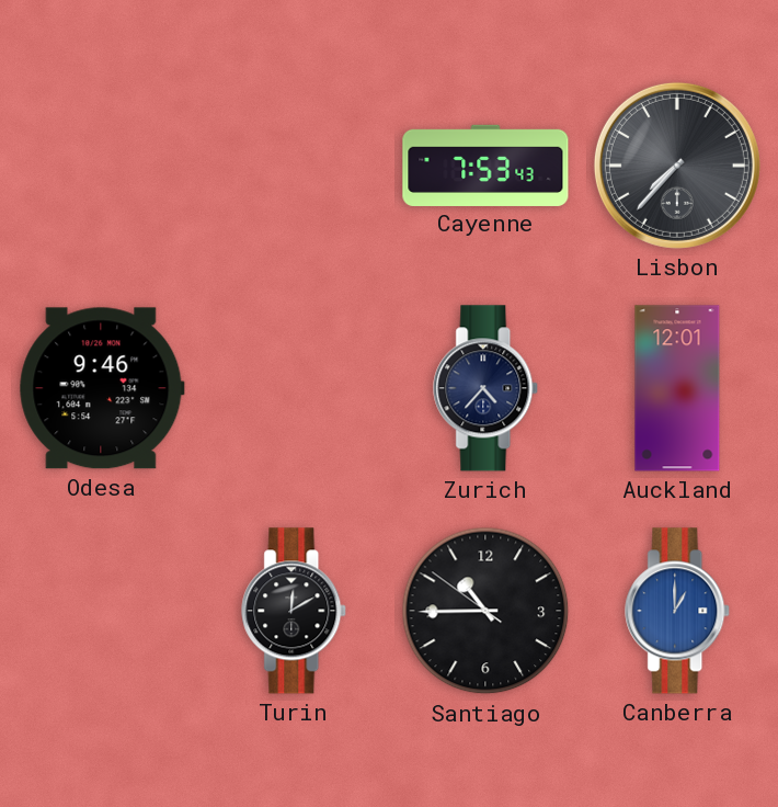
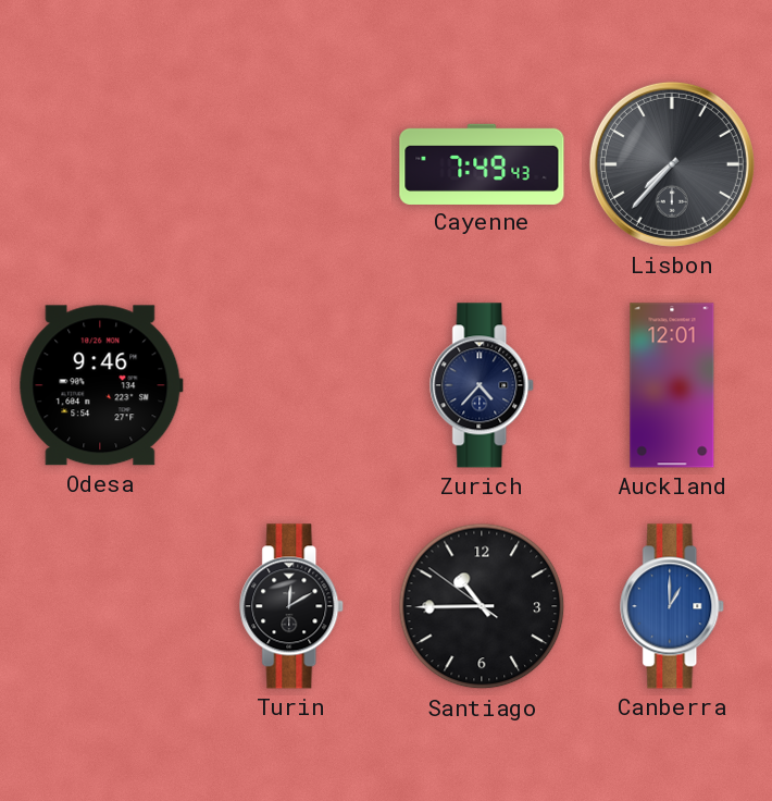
Cayenne: 7:53 -> 7:49
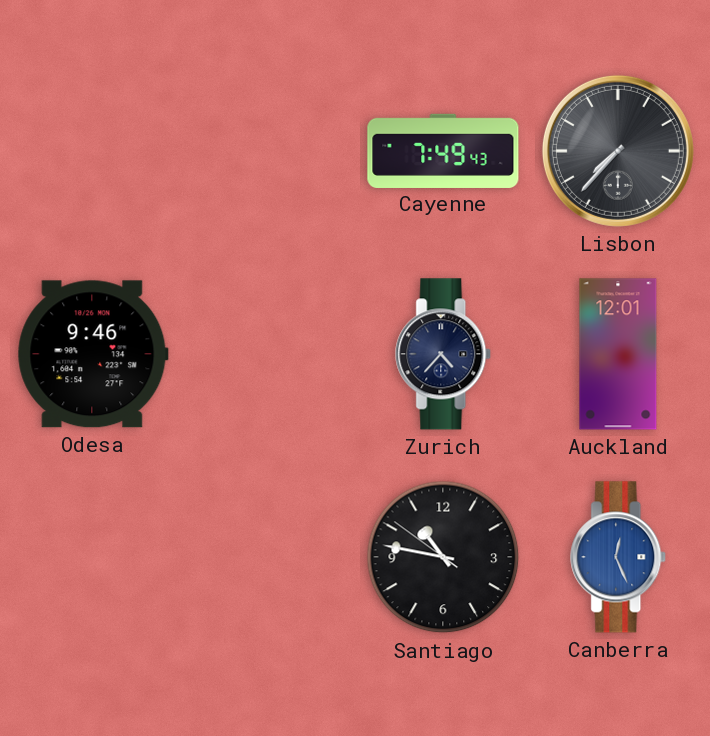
Turin: 12:10 -> none
Santiago: 10:44 -> 10:46
Canberra: 1:00 -> 12:26
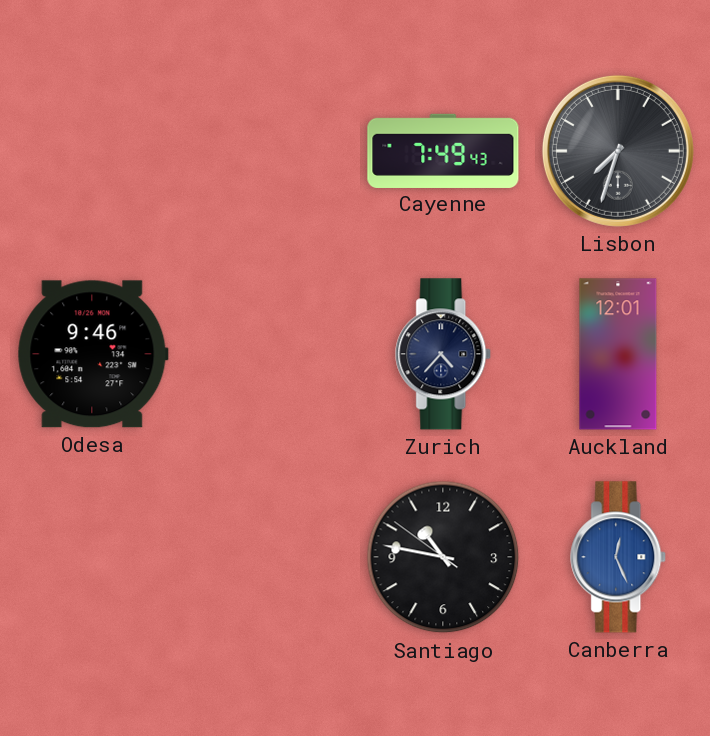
Lisbon: 7:37 -> 7:33
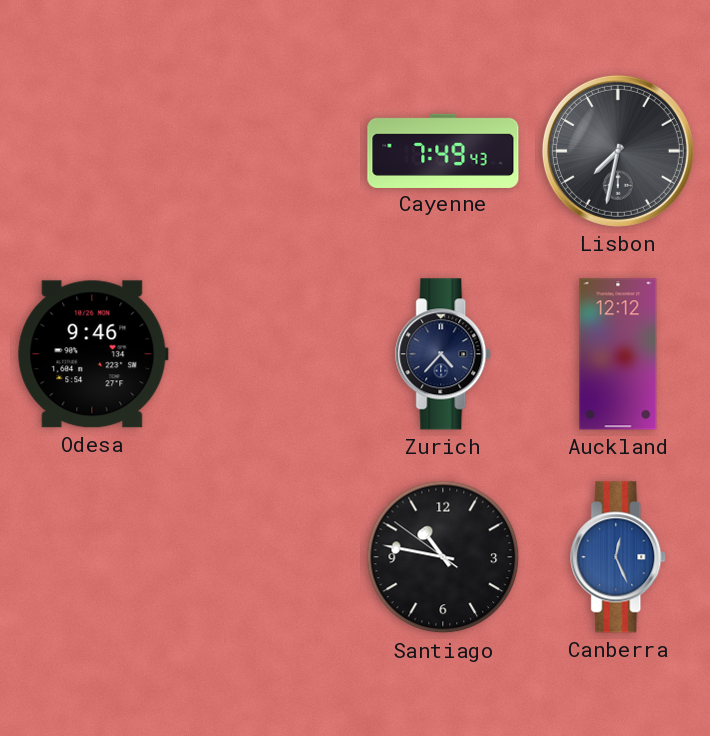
Lisbon: 7:33 -> 7:32
Auckland: 12:01 -> 12:12
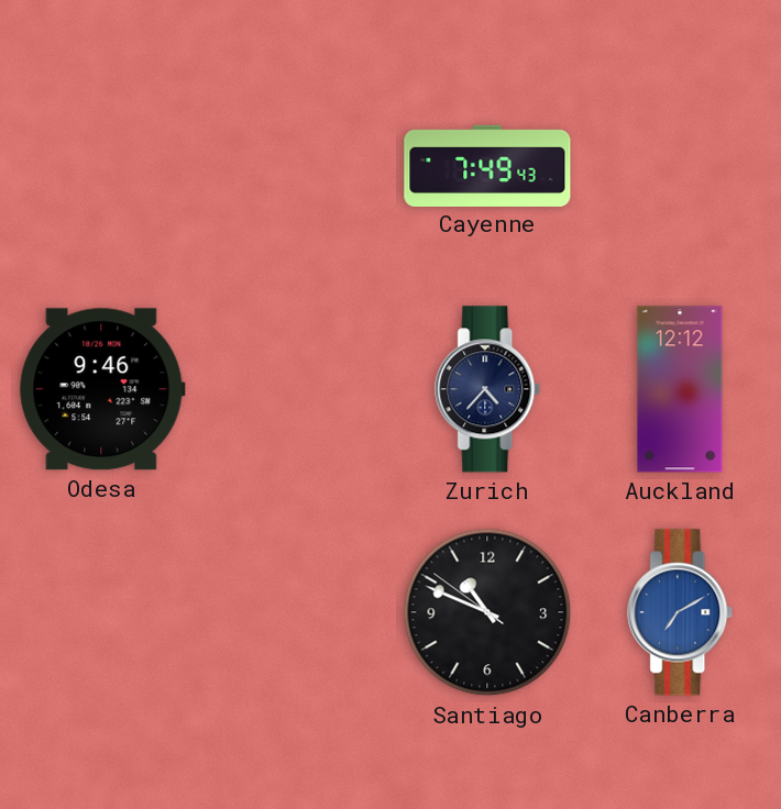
Lisbon: 7:32 -> none
Santiago: 10:46 -> 10:48
Canberra: 12:26 -> 7:10
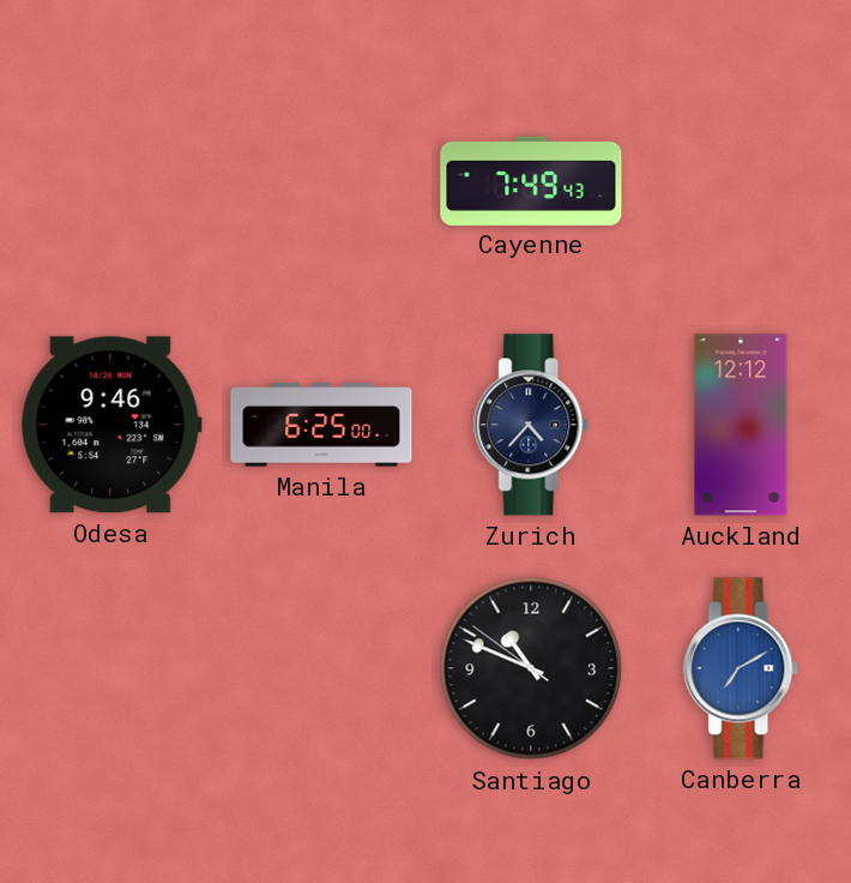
Manila: none -> 6:25
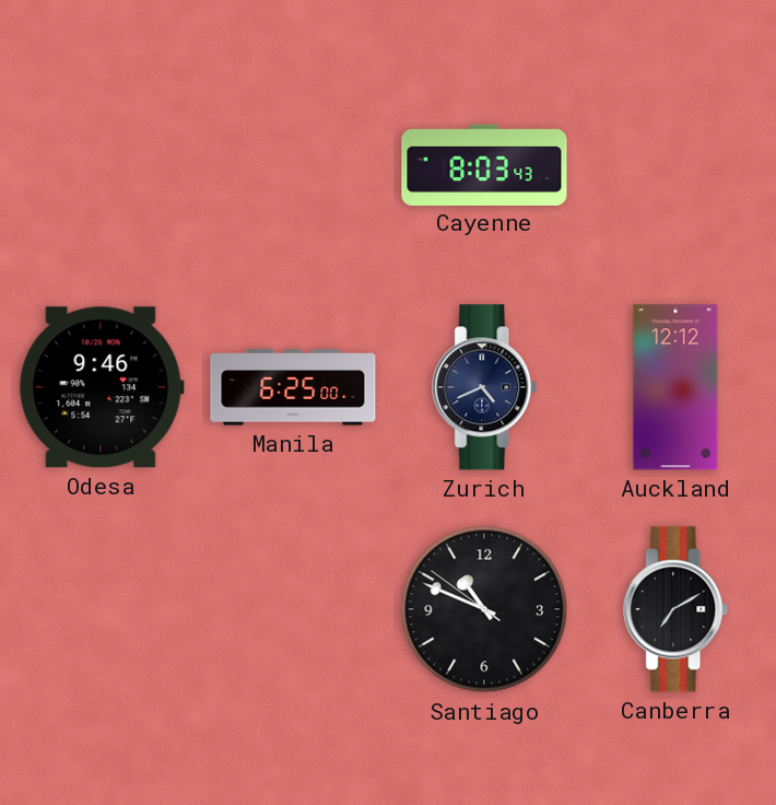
Cayenne: 7:49 -> 8:03
Zurich: 4:37 -> 4:41
Canberra dial: blue -> black
